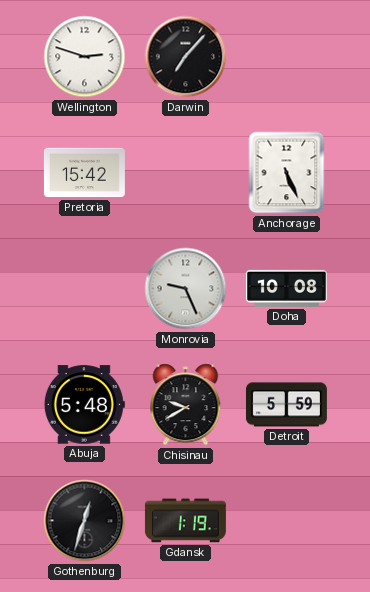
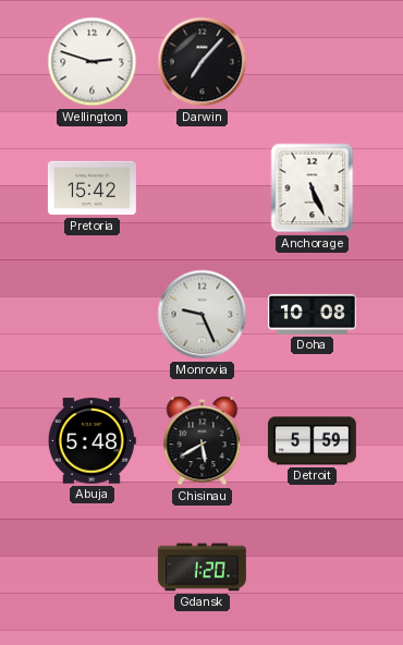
Chisinau: 9:40 -> 5:40
Gothenburg: 12:33 -> none
Gdansk: 1:19 -> 1:20
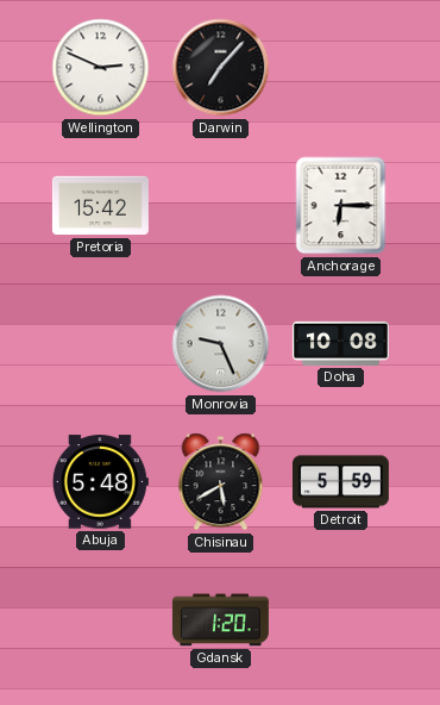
Wellington: 2:48 -> 2:49
Anchorage: 5:26 -> 6:15
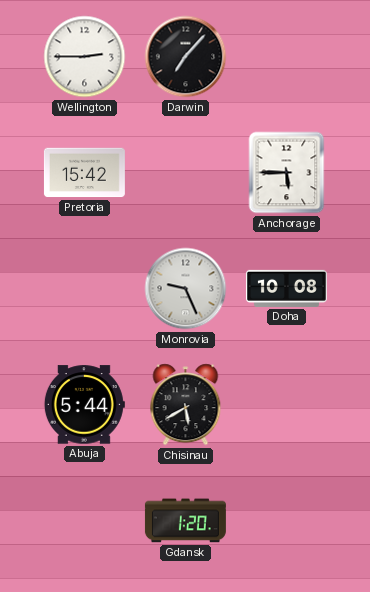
Wellington: 2:49 -> 2:45
Anchorage: 6:15 -> 5:45
Abuja: 5:48 -> 5:44
Detroit: 5:59 -> none
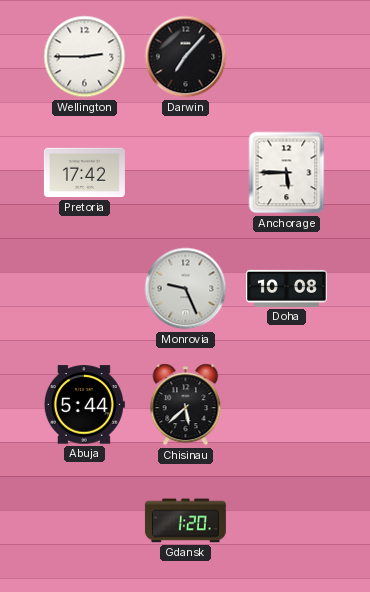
Pretoria: 15:42 -> 17:42
Chisinau: 5:40 -> 5:38
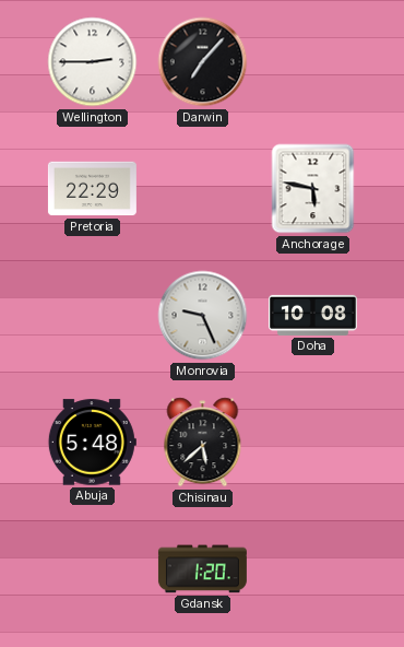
Pretoria: 17:42 -> 22:29
Anchorage: 5:45 -> 5:47
Abuja: 5:44 -> 5:48
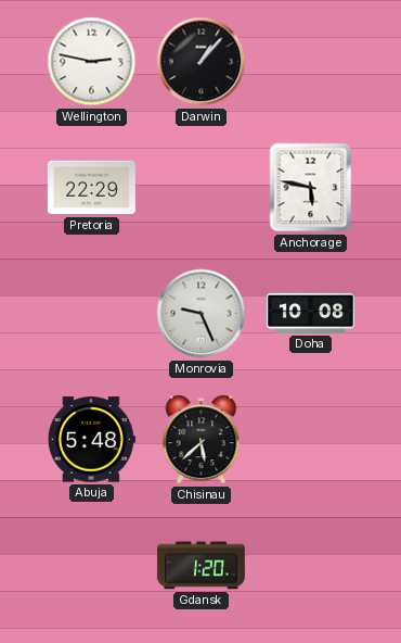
Wellington: 2:45 -> 2:47
Darwin: 7:07 -> 1:07
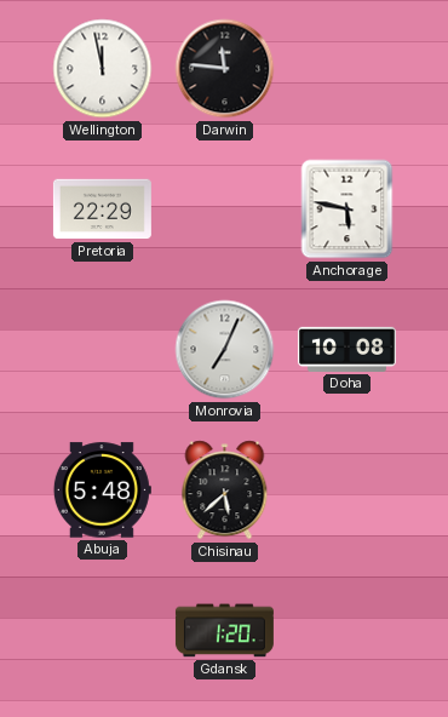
Wellington: 2:47 -> 11:58
Darwin: 1:07 -> 11:46
Monrovia: 9:26 -> 7:04
